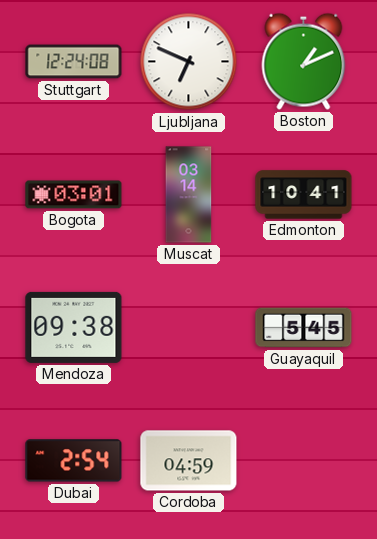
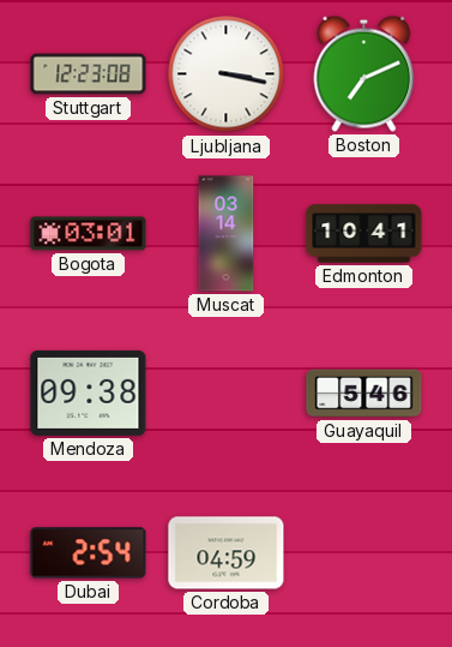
Stuttgart: 12:24 -> 12:23
Ljubljana: 6:49 -> 3:17
Boston: 1:11 -> 7:11
Guayaquil: 5:45 -> 5:46
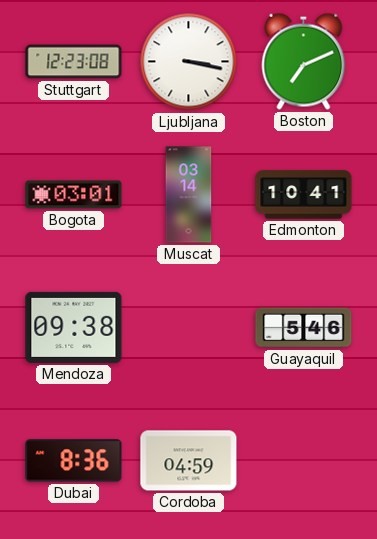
Dubai: 2:54 -> 8:36
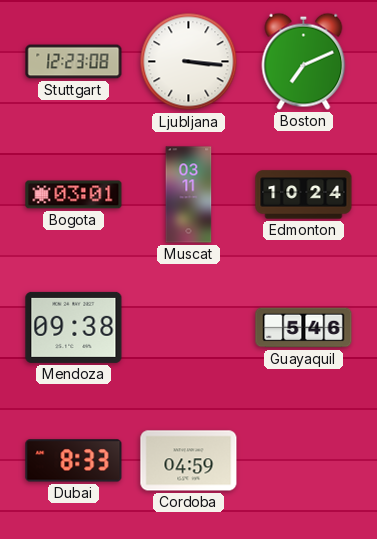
Ljubljana: 3:17 -> 3:16
Muscat: 03:14 -> 03:11
Edmonton: 10:41 -> 10:24
Dubai: 8:36 -> 8:33
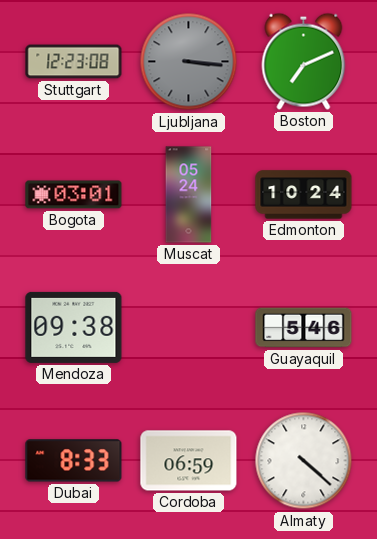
Ljubljana dial: white -> grey
Muscat: 03:11 -> 05:24
Cordoba: 04:59 -> 06:59
Almaty: none -> 4:22
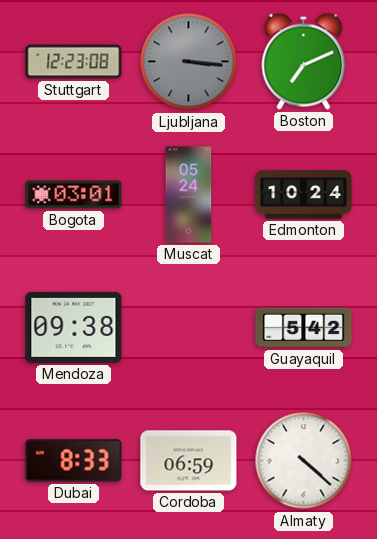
Guayaquil: 5:46 -> 5:42
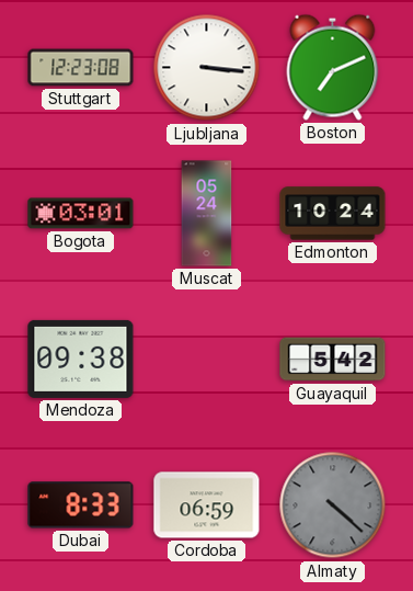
Ljubljana dial: grey -> white
Almaty dial: white -> grey
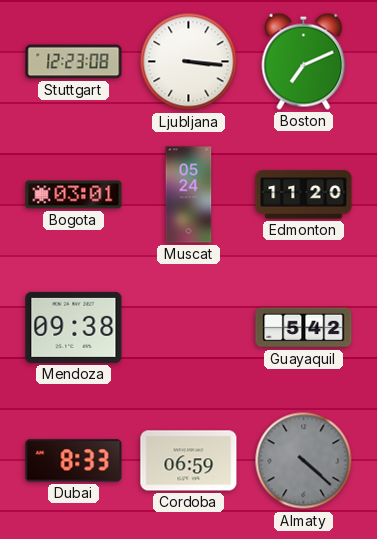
Edmonton: 10:24 -> 11:20
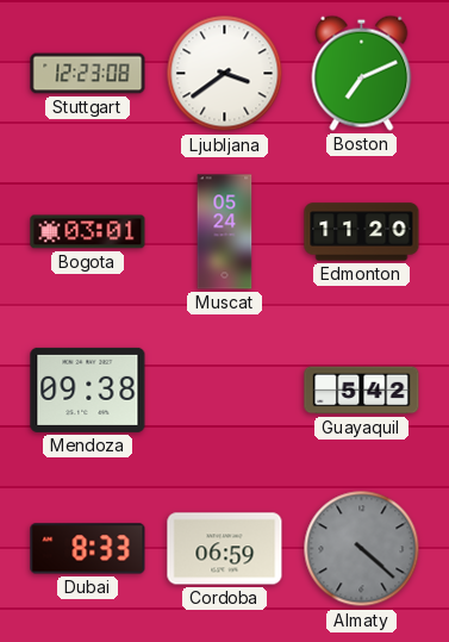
Ljubljana: 3:16 -> 3:39
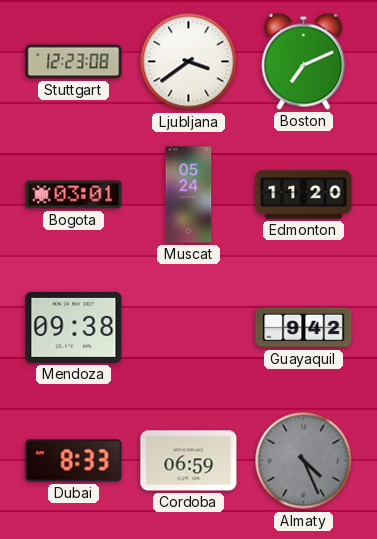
Guayaquil: 5:42 -> 9:42
Almaty: 4:22 -> 4:26
